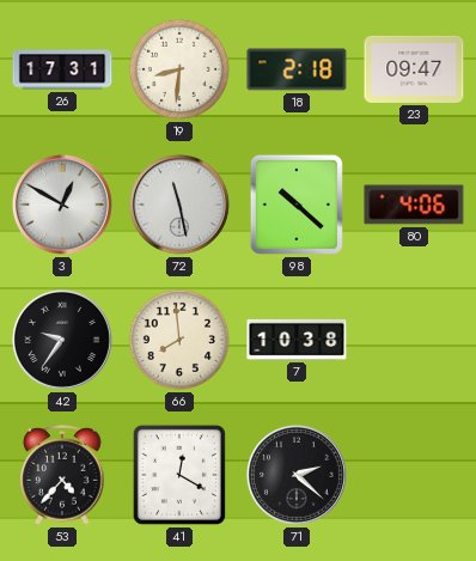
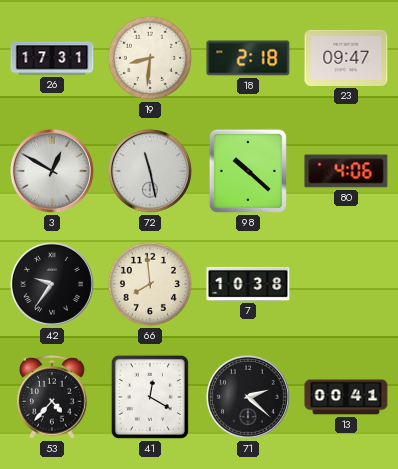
13: none -> 00:41
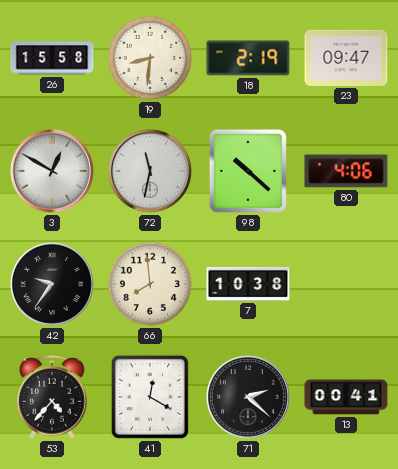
26: 17:31 -> 15:58
18: 2:18 -> 2:19
72: 11:28 -> 11:32
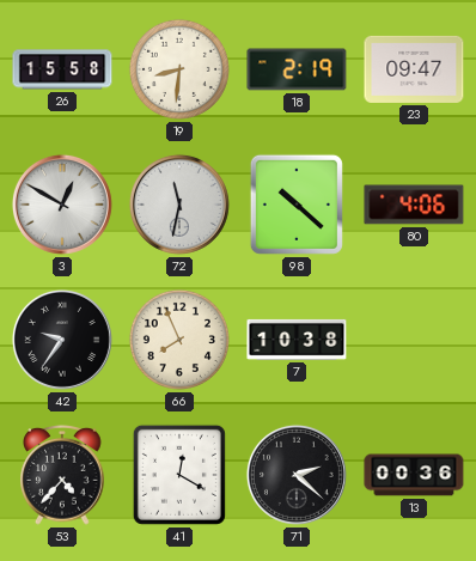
66: 7:59 -> 7:56
13: 00:41 -> 00:36
